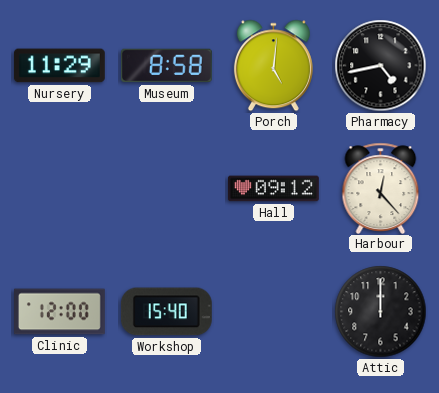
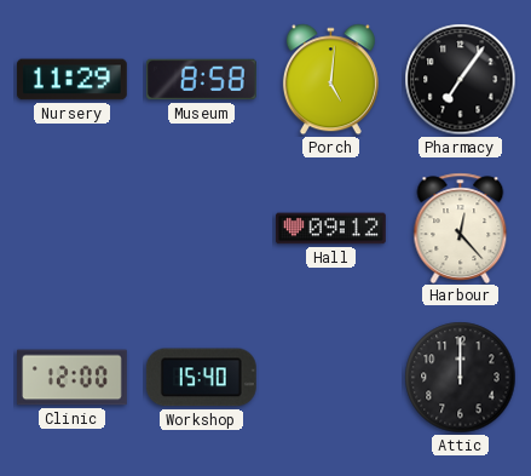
Pharmacy: 4:43 -> 7:06
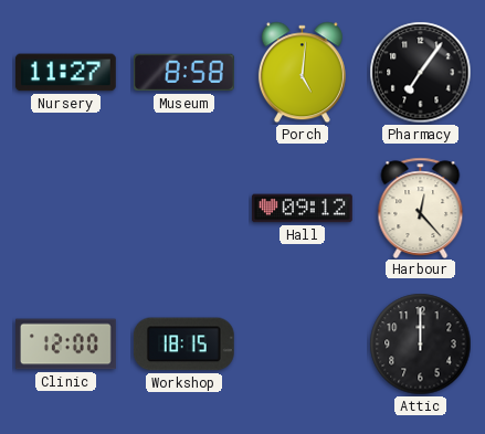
Nursery: 11:29 -> 11:27
Workshop: 15:40 -> 18:15
